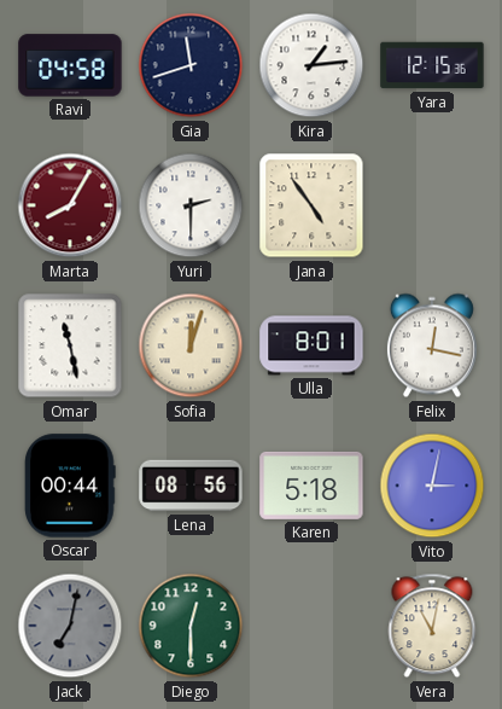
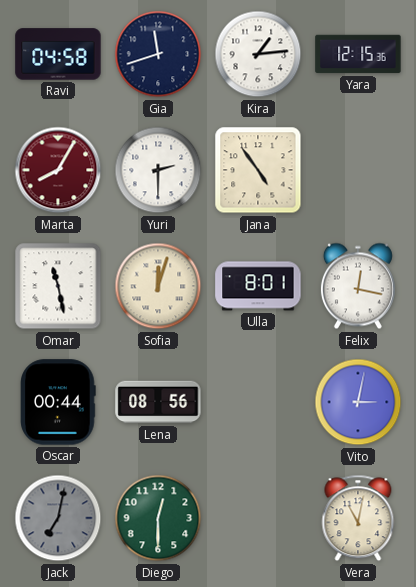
Karen: 5:18 -> none
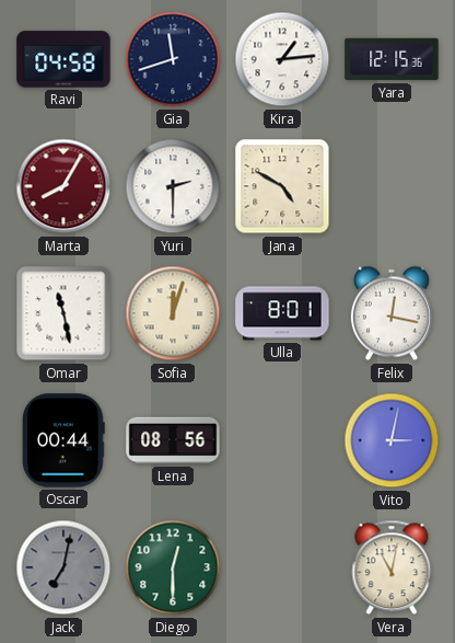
Jana: 4:54 -> 4:50
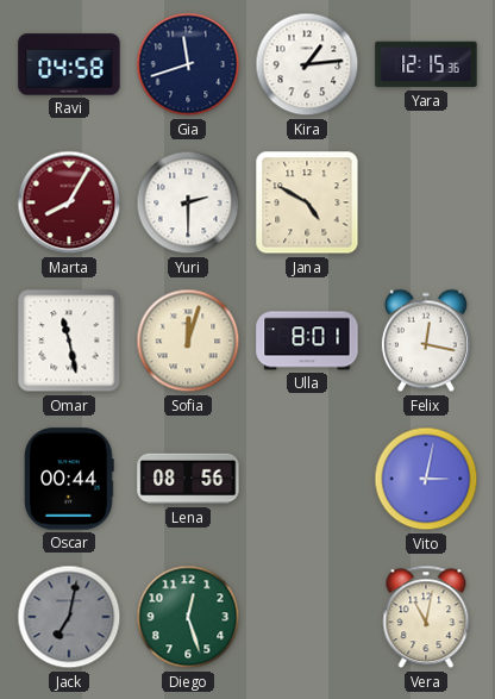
Diego: 12:30 -> 12:27
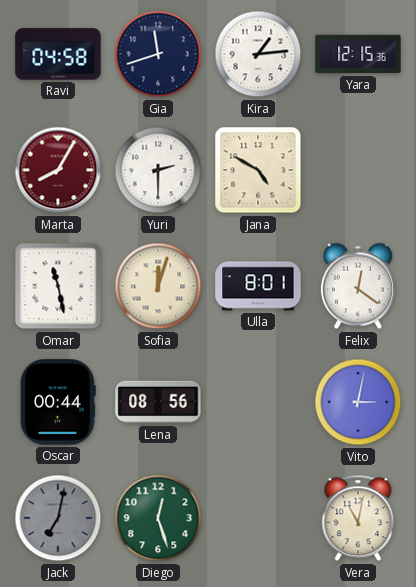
Felix: 12:17 -> 12:21
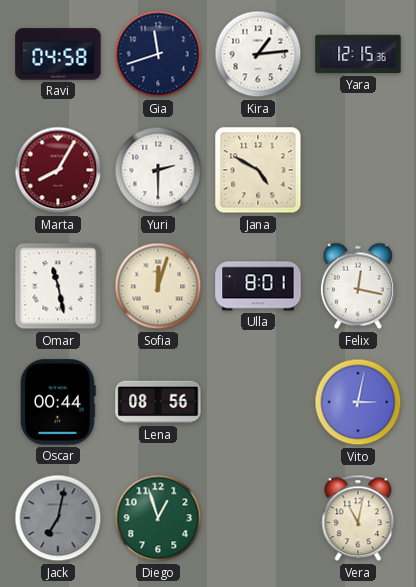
Felix: 12:21 -> 12:17
Diego: 12:27 -> 12:57
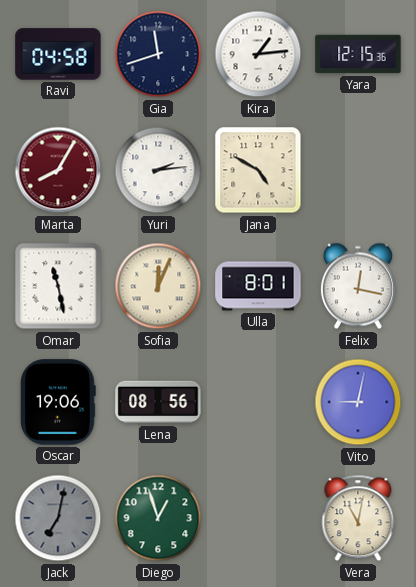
Yuri: 2:30 -> 2:14
Sofia: 12:03 -> 12:04
Oscar: 00:44 -> 19:06
Vito: 3:02 -> 9:02
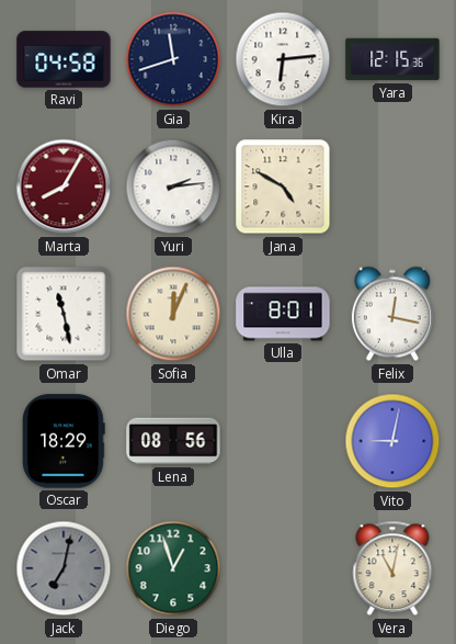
Kira: 1:14 -> 6:14
Oscar: 19:06 -> 18:29
